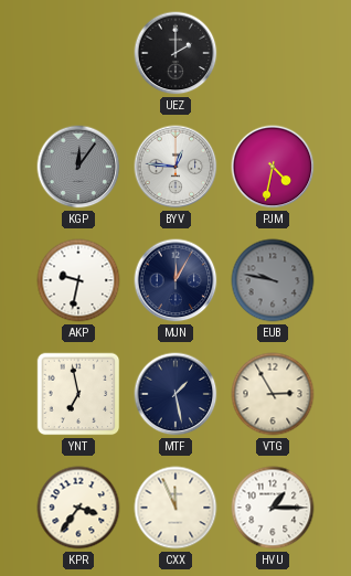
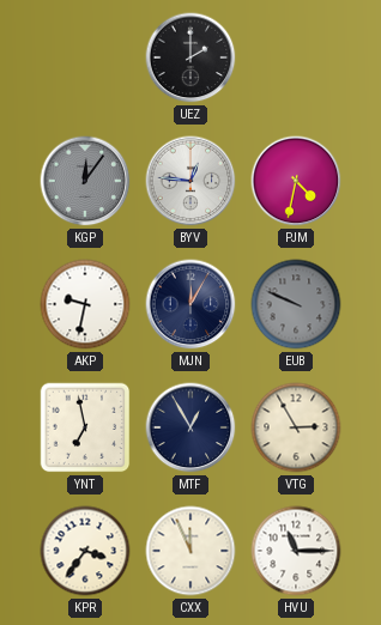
EUB: 9:47 -> 9:49
MTF: 1:28 -> 12:55
HVU: 1:15 -> 11:15
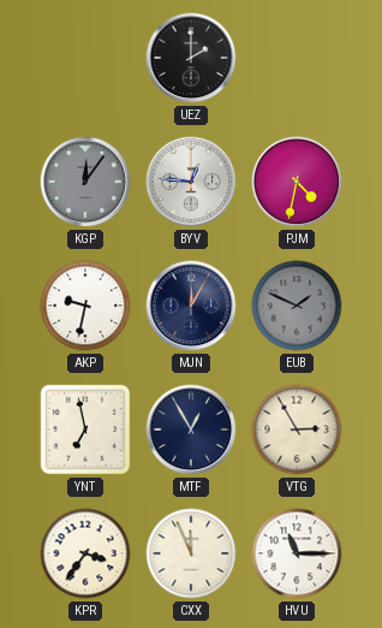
EUB: 9:49 -> 1:49
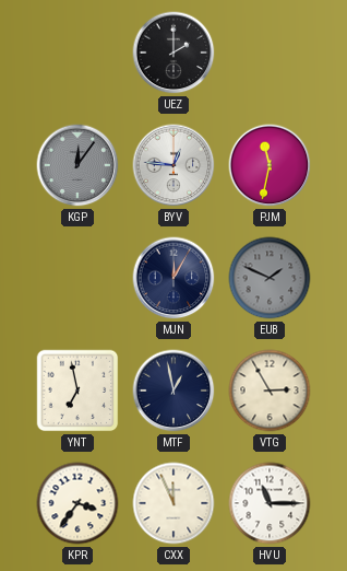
PJM: 4:32 -> 11:32
AKP: 9:32 -> none
MTF: 12:55 -> 12:58
